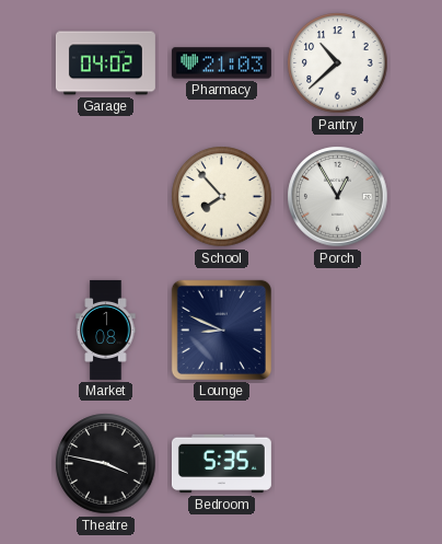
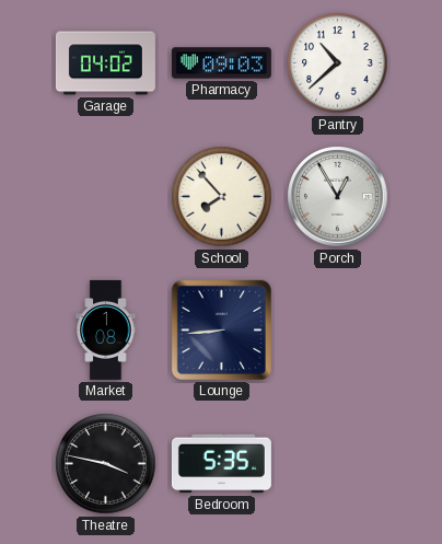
Pharmacy: 21:03 -> 09:03
Lounge: 8:49 -> 8:44
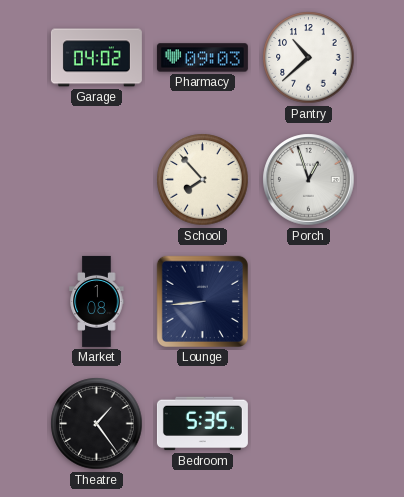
Porch: 12:55 -> 12:57
Theatre: 3:47 -> 1:24
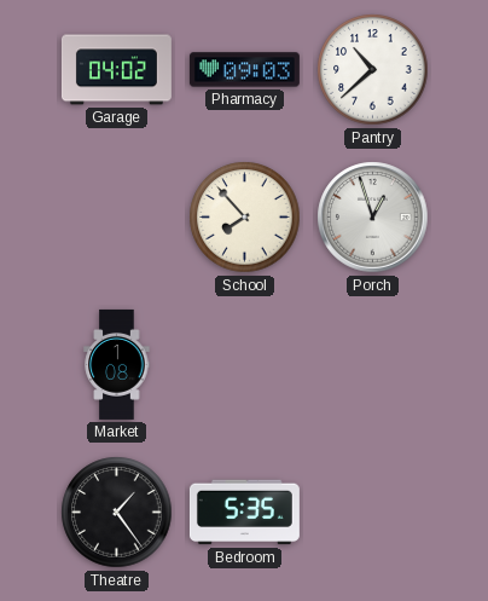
Lounge: 8:44 -> none
